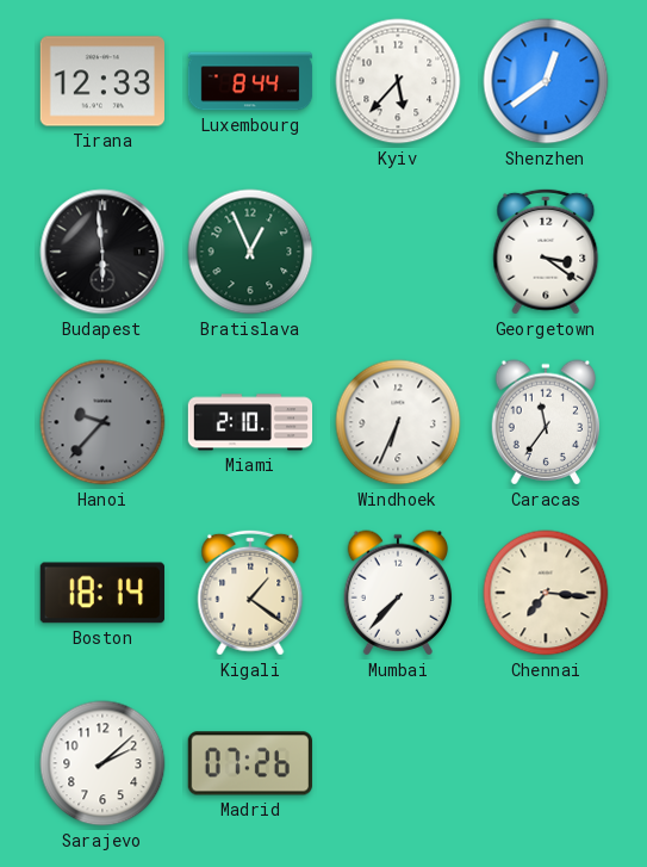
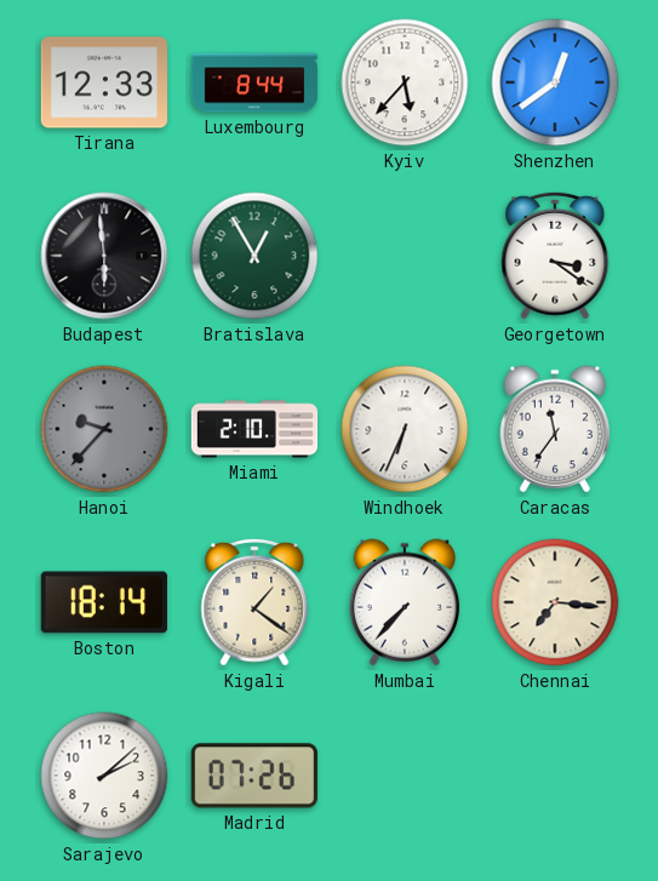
Bratislava: 12:56 -> 12:55
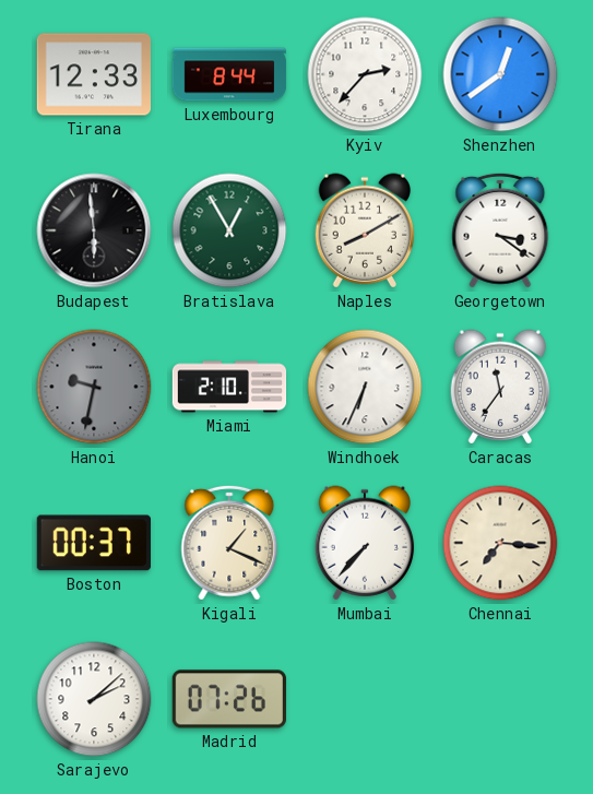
Kyiv: 5:37 -> 2:37
Naples: none -> 8:10
Hanoi: 9:37 -> 9:32
Boston: 18:14 -> 00:37
Kigali: 1:21 -> 1:19
